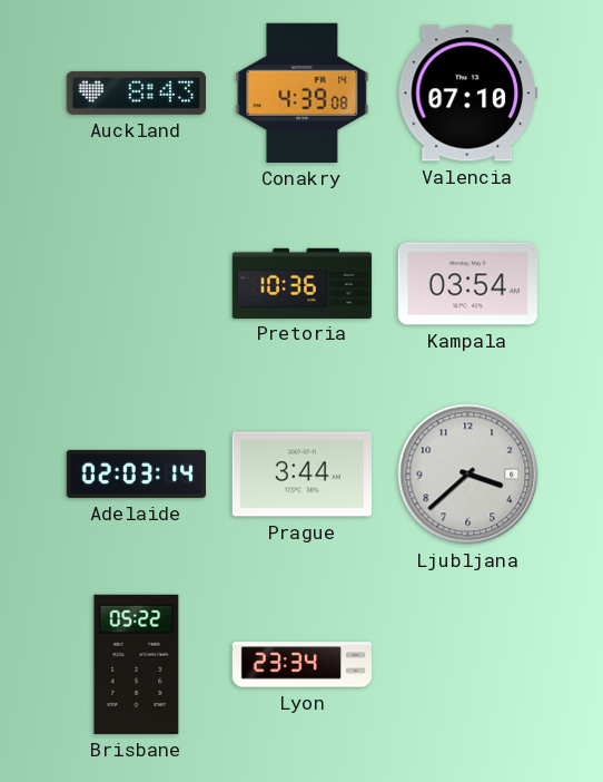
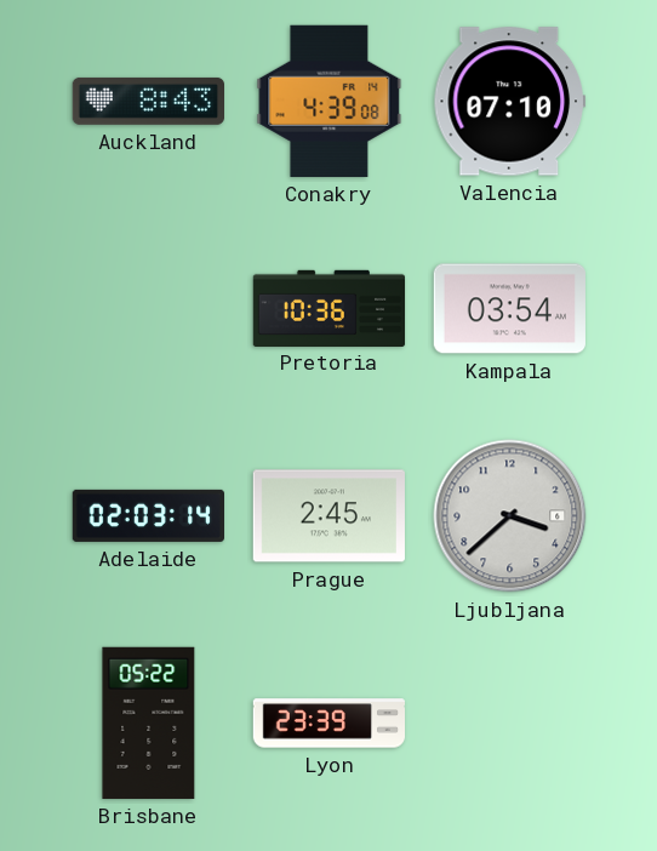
Prague: 3:44 -> 2:45
Lyon: 23:34 -> 23:39
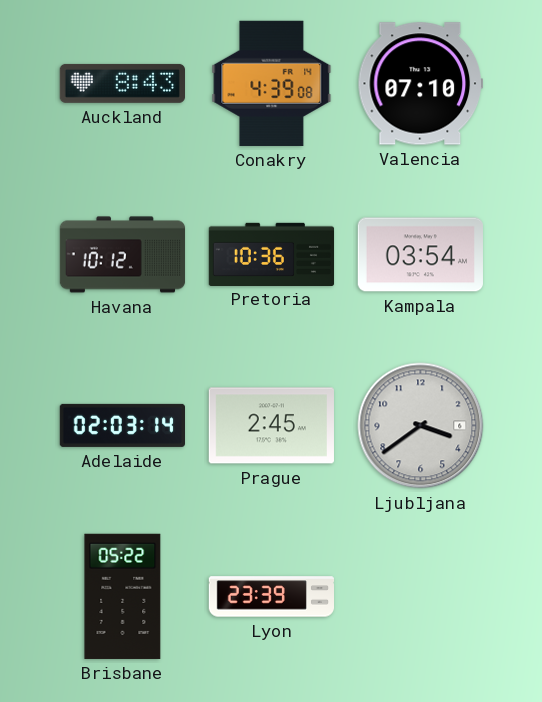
Havana: none -> 10:12
Ljubljana: 3:38 -> 3:39
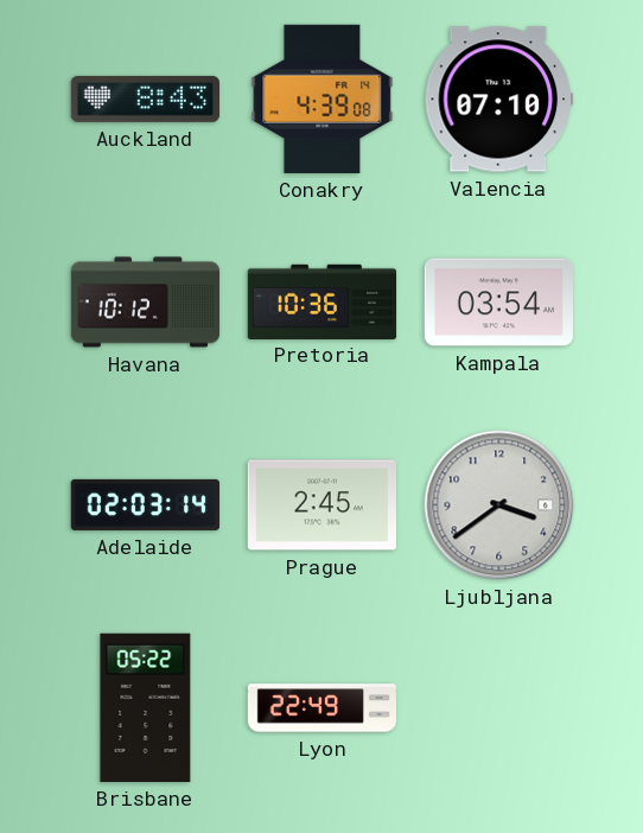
Lyon: 23:39 -> 22:49
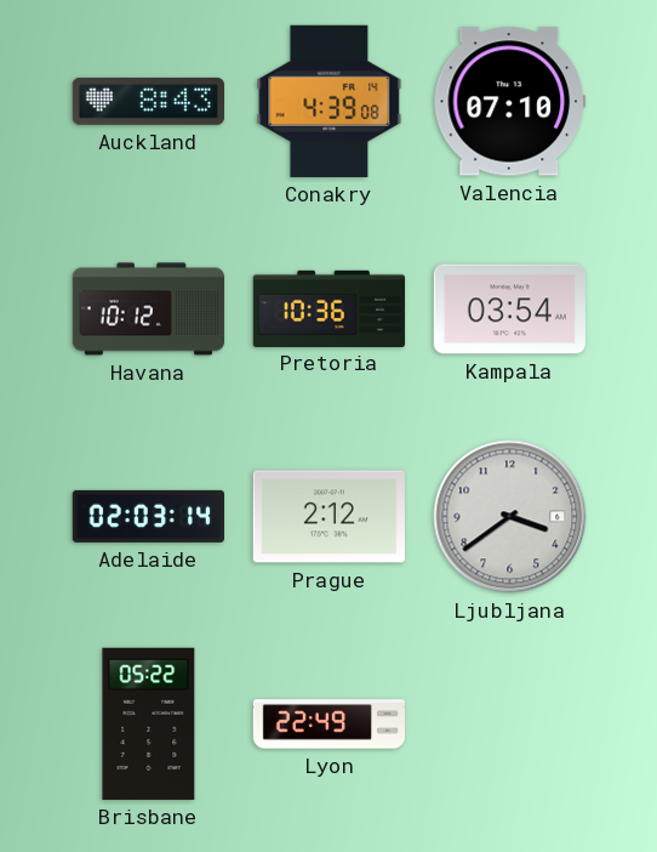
Prague: 2:45 -> 2:12
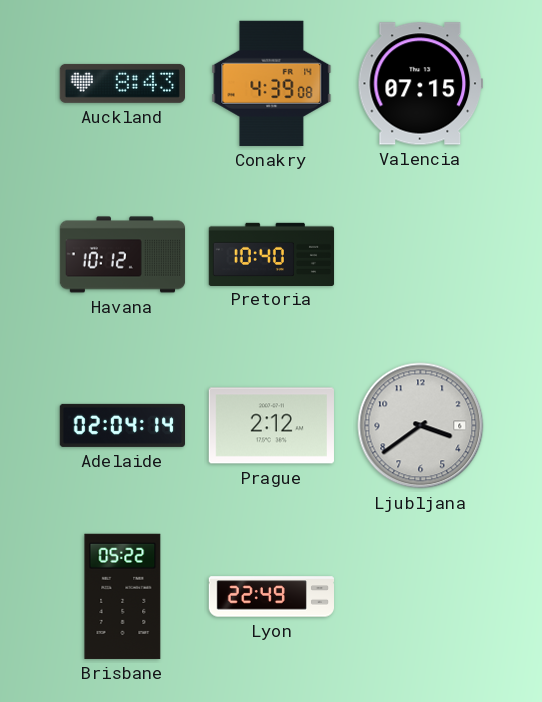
Valencia: 07:10 -> 07:15
Pretoria: 10:36 -> 10:40
Kampala: 03:54 -> none
Adelaide: 02:03 -> 02:04
